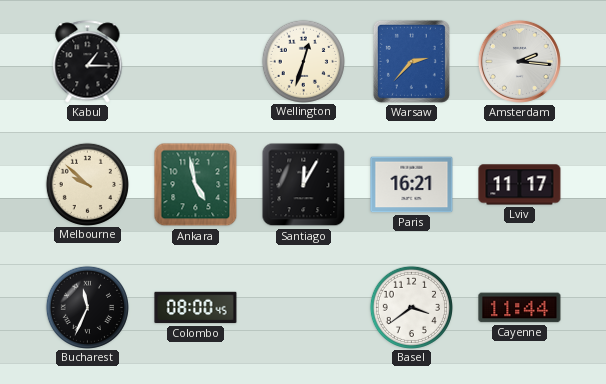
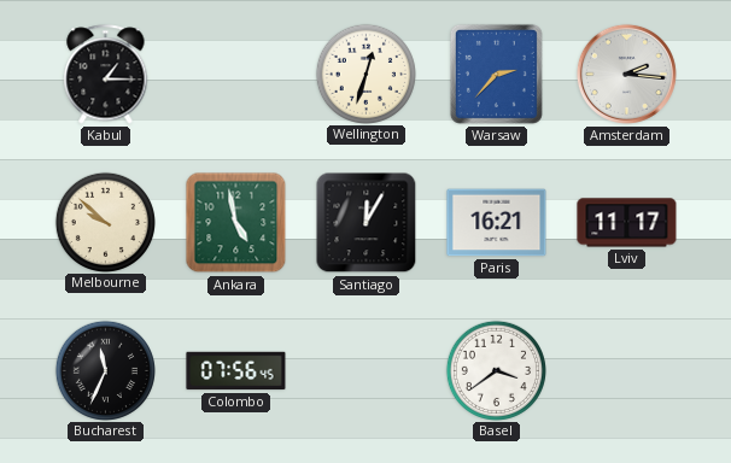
Colombo: 08:00 -> 07:56
Cayenne: 11:44 -> none
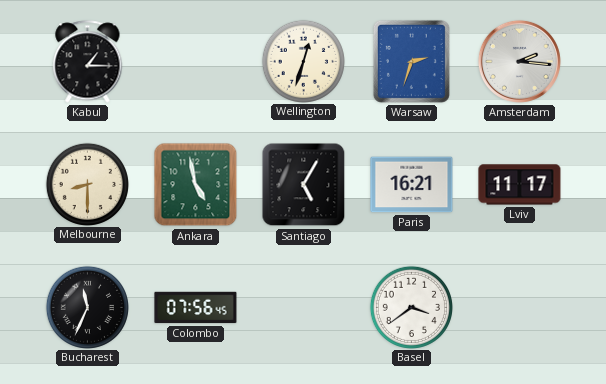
Warsaw: 2:37 -> 2:33
Melbourne: 9:52 -> 8:30
Santiago: 12:05 -> 5:05
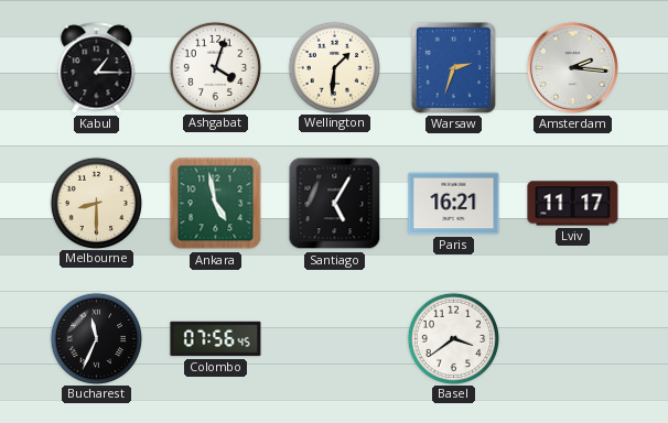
Ashgabat: none -> 4:03
Wellington: 12:33 -> 1:31
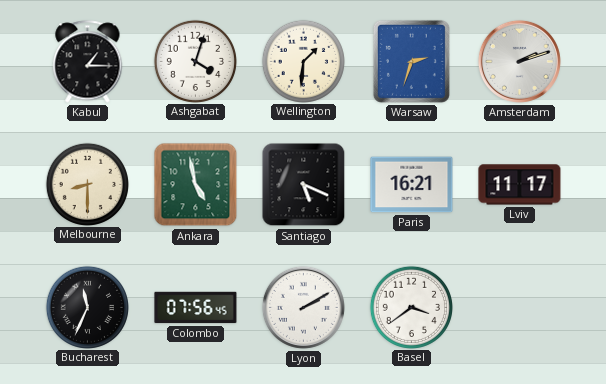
Amsterdam: 2:16 -> 2:12
Santiago: 5:05 -> 5:19
Lyon: none -> 2:10
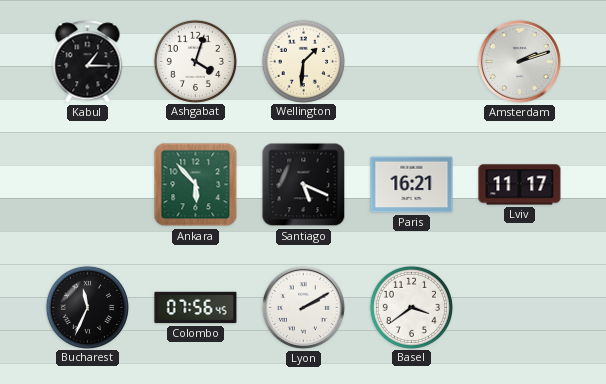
Warsaw: 2:33 -> none
Melbourne: 8:30 -> none
Ankara: 4:58 -> 5:53
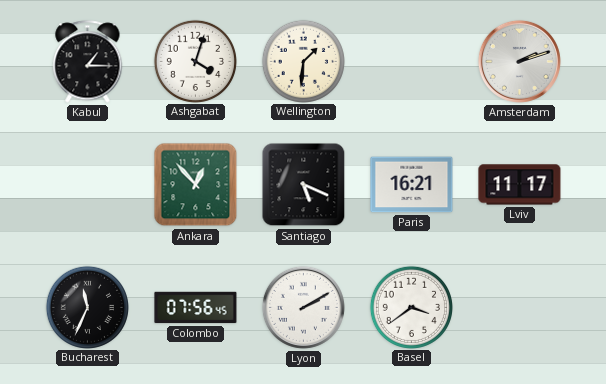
Ankara: 5:53 -> 12:53
